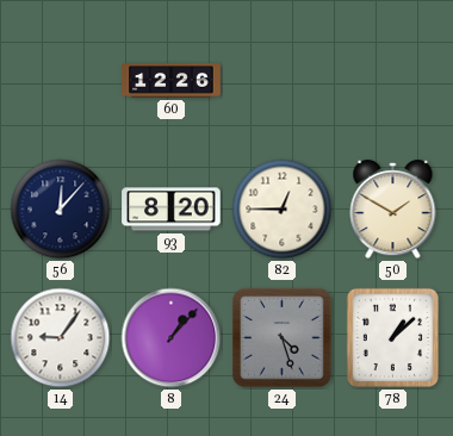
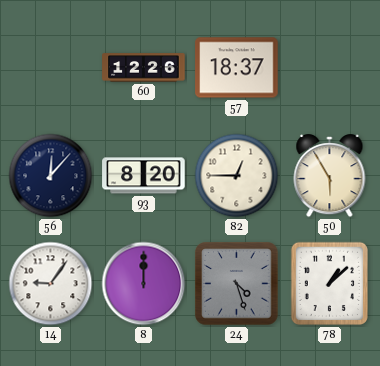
57: none -> 18:37
50: 1:50 -> 5:55
8: 1:07 -> 12:00
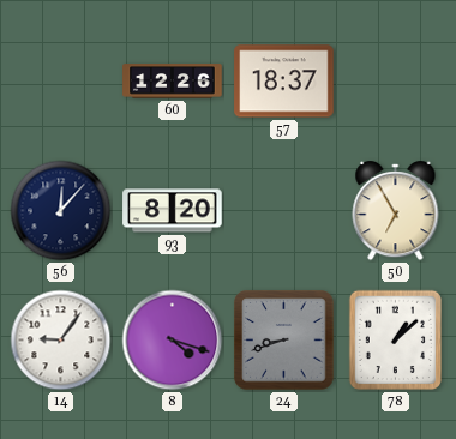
82: 12:45 -> none
50: 5:55 -> 6:55
8: 12:00 -> 4:18
24: 4:27 -> 8:42
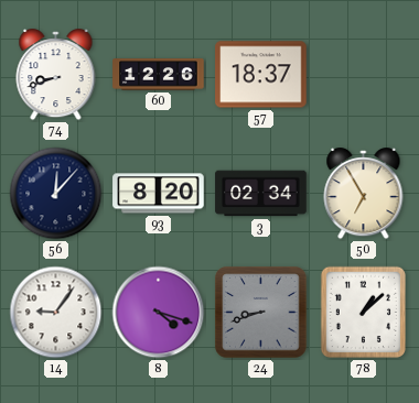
74: none -> 8:42
3: none -> 02:34
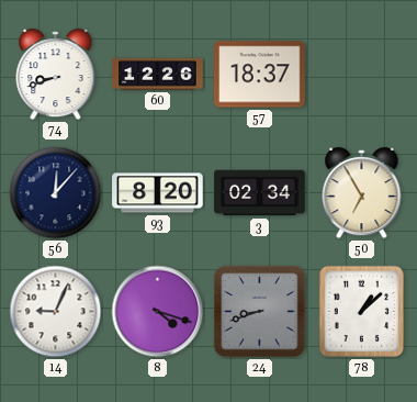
14: 9:06 -> 9:04
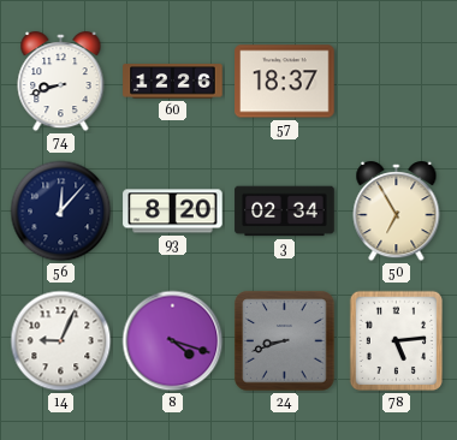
78: 1:08 -> 5:14
